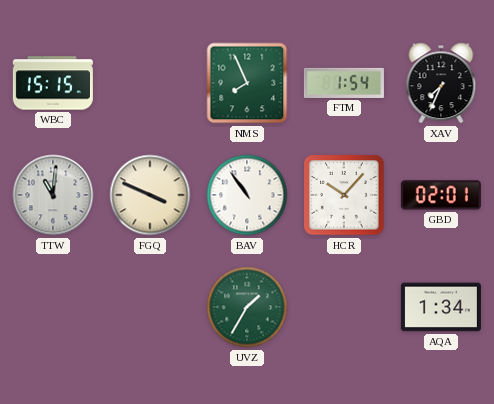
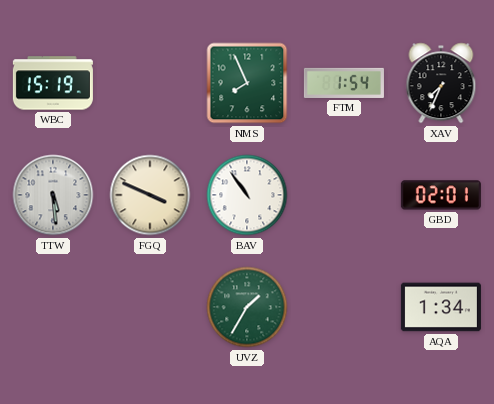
WBC: 15:15 -> 15:19
TTW: 11:01 -> 5:29
HCR: 10:07 -> none
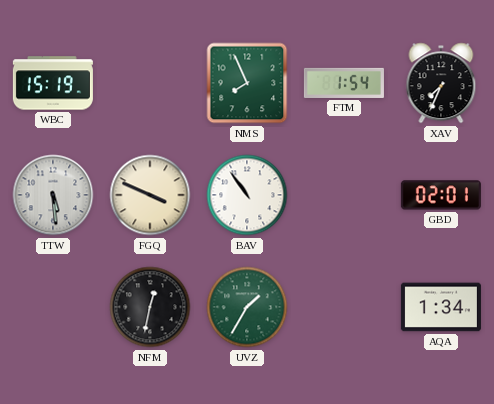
NFM: none -> 12:32
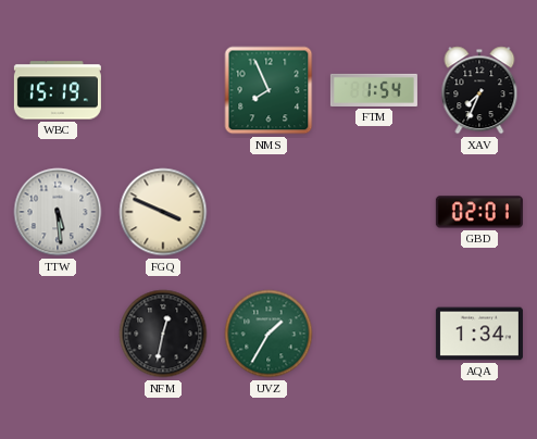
BAV: 10:54 -> none
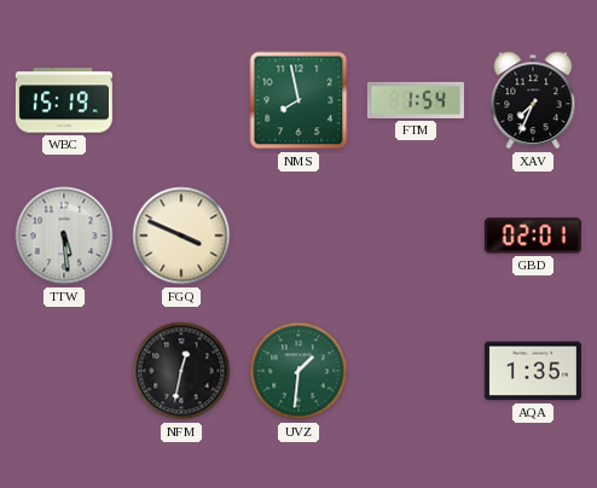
NMS: 7:56 -> 7:58
UVZ: 1:35 -> 1:31
AQA: 1:34 -> 1:35
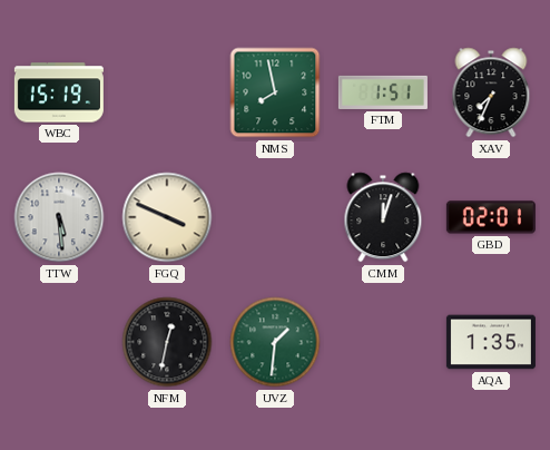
FTM: 1:54 -> 1:51
CMM: none -> 12:03
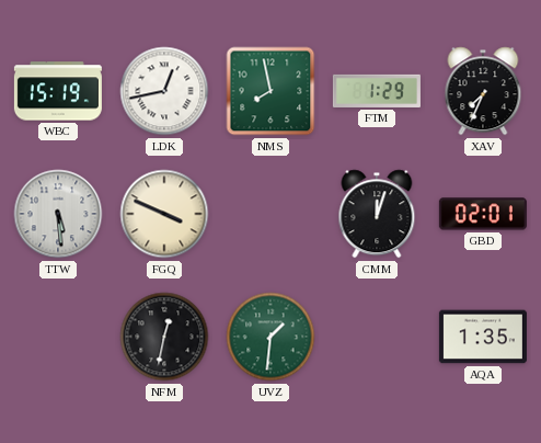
LDK: none -> 12:43
FTM: 1:51 -> 1:29
